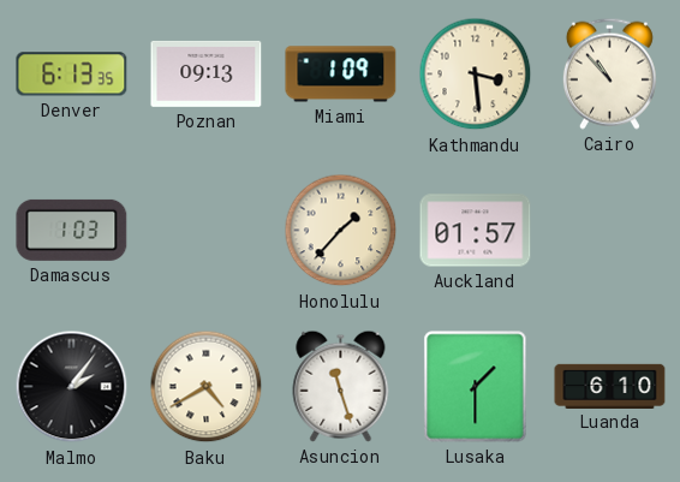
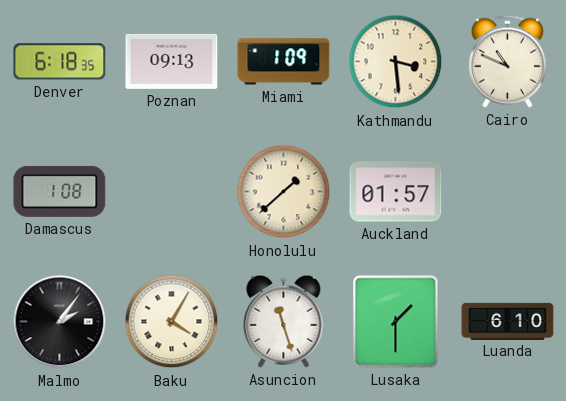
Denver: 6:13 -> 6:18
Cairo: 10:53 -> 10:49
Damascus: 1:03 -> 1:08
Honolulu: 1:37 -> 1:38
Baku: 4:40 -> 4:05
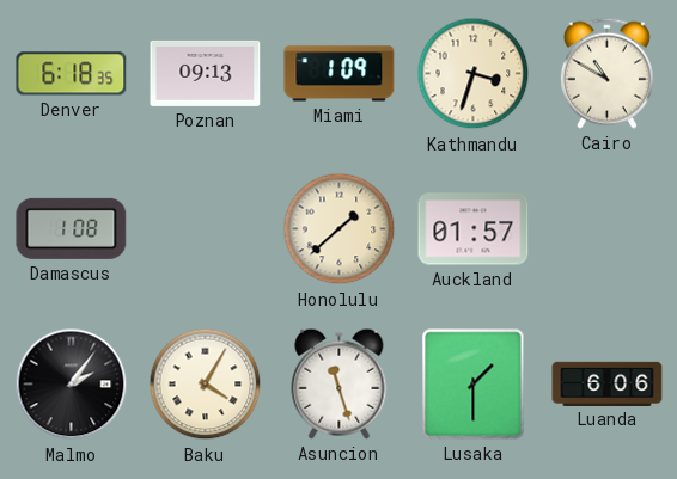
Kathmandu: 3:29 -> 3:33
Cairo: 10:49 -> 10:50
Luanda: 6:10 -> 6:06
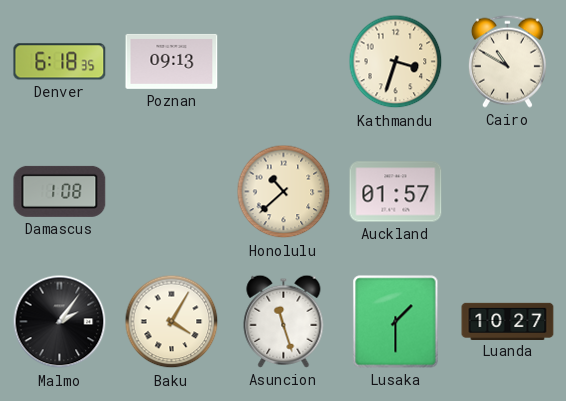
Miami: 1:09 -> none
Honolulu: 1:38 -> 10:38
Luanda: 6:06 -> 10:27
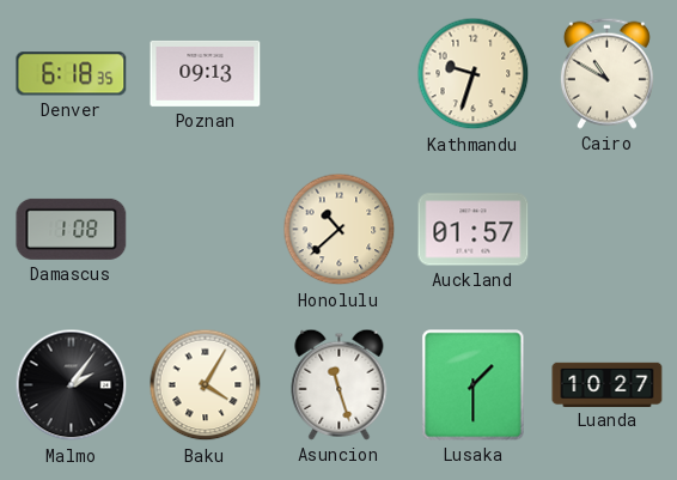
Kathmandu: 3:33 -> 9:33
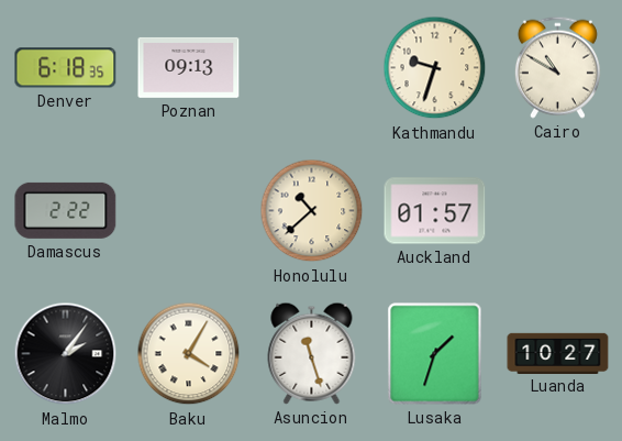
Damascus: 1:08 -> 2:22
Lusaka: 1:30 -> 1:33
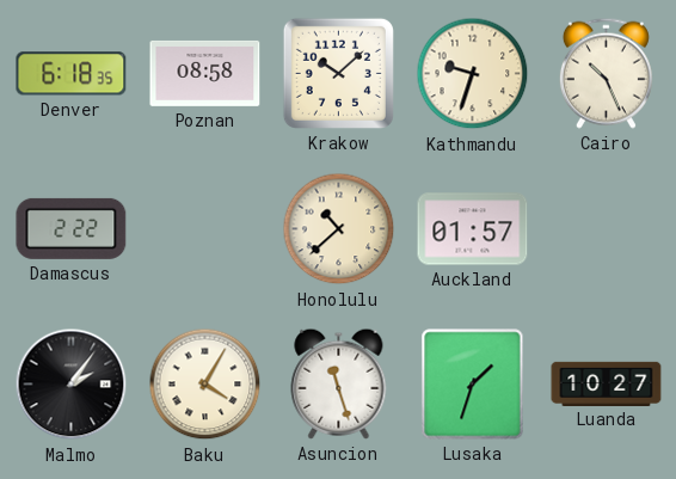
Poznan: 09:13 -> 08:58
Krakow: none -> 10:08
Cairo: 10:50 -> 10:26
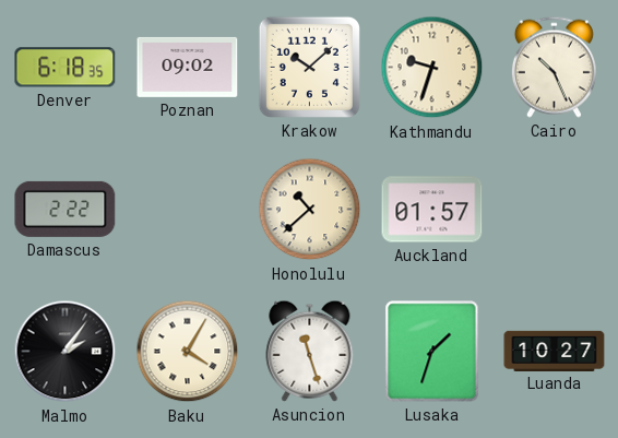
Poznan: 08:58 -> 09:02
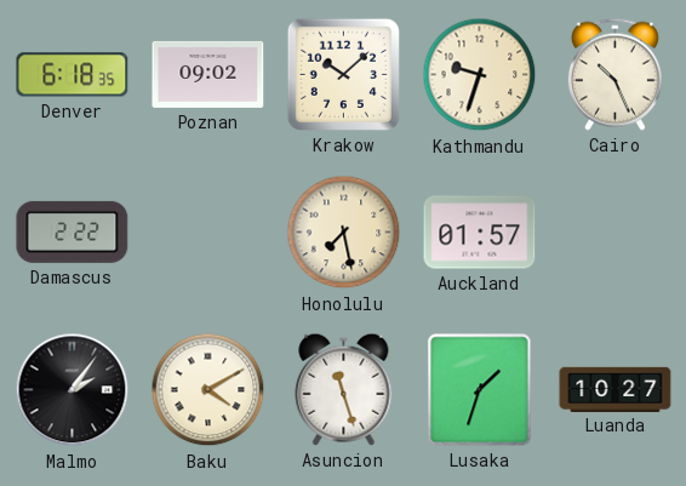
Honolulu: 10:38 -> 7:28
Baku: 4:05 -> 4:10
